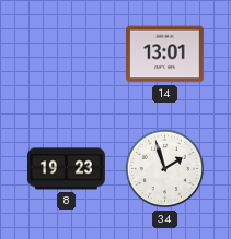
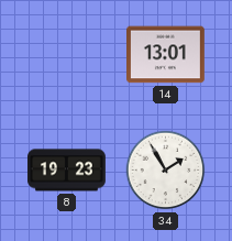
34: 1:57 -> 1:55
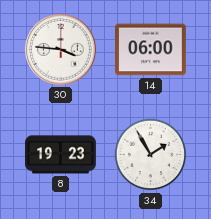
30: none -> 3:46
14: 13:01 -> 06:00
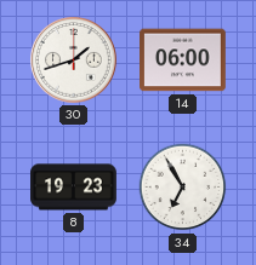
30: 3:46 -> 1:42
34: 1:55 -> 6:55
